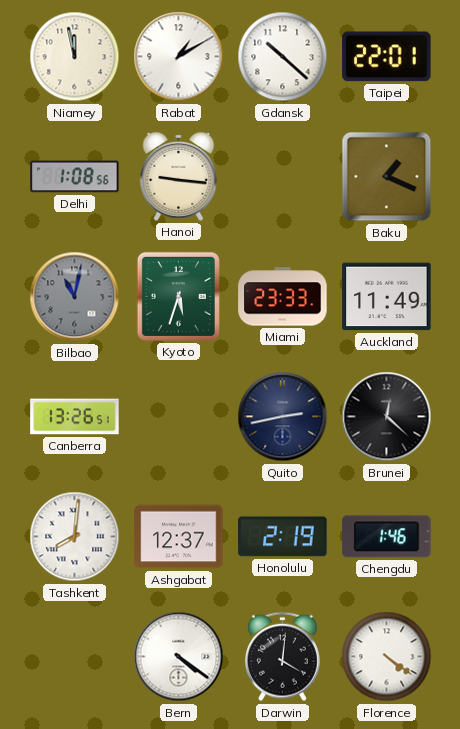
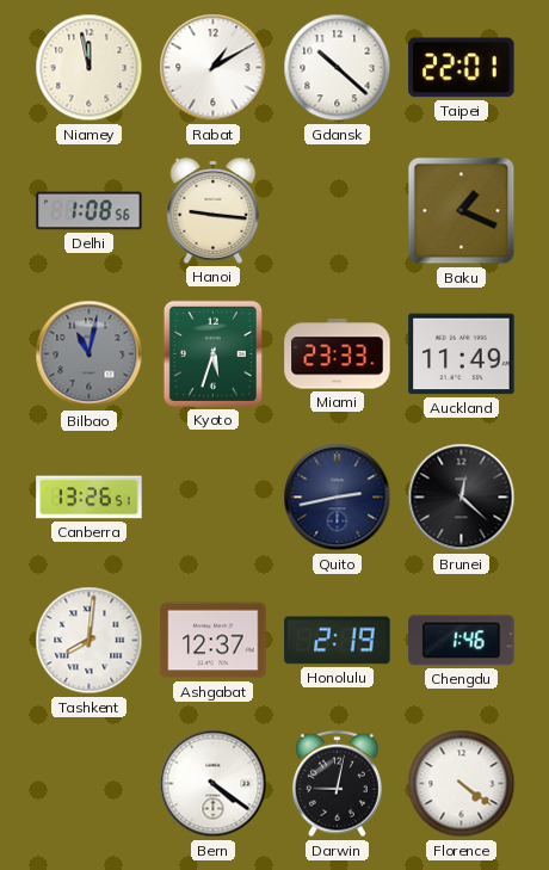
Darwin: 4:01 -> 9:02
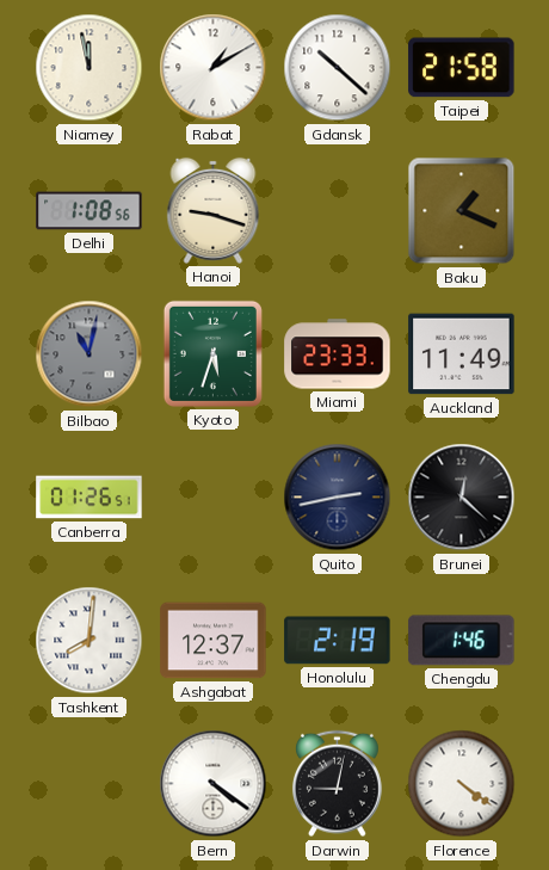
Taipei: 22:01 -> 21:58
Hanoi: 9:16 -> 9:18
Canberra: 13:26 -> 01:26
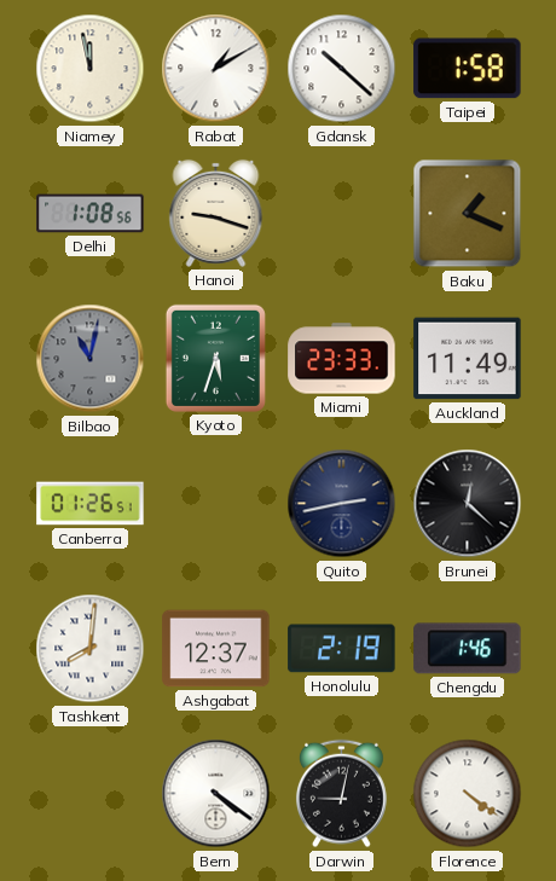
Taipei: 21:58 -> 1:58
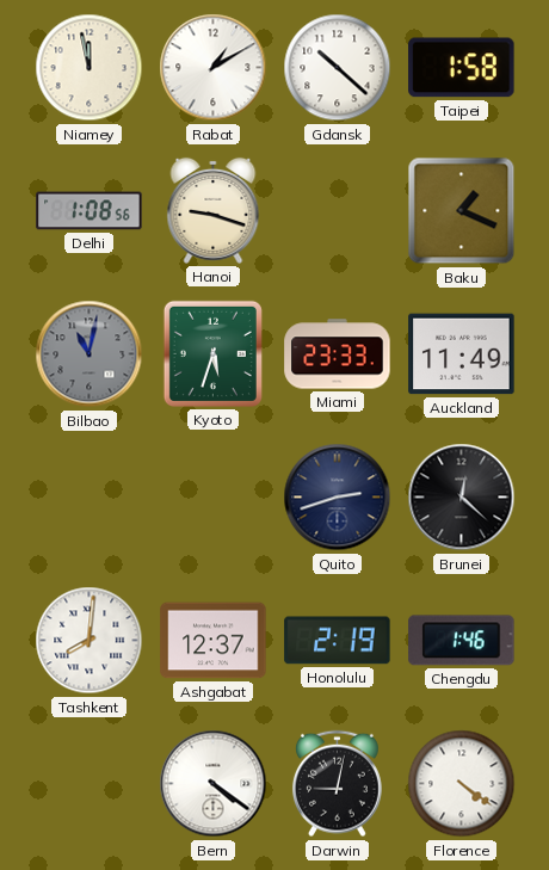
Canberra: 01:26 -> none
Quito: 2:43 -> 2:42
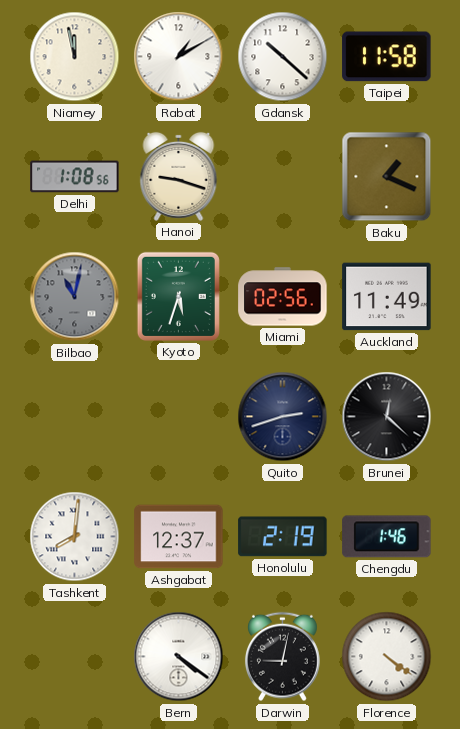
Taipei: 1:58 -> 11:58
Miami: 23:33 -> 02:56
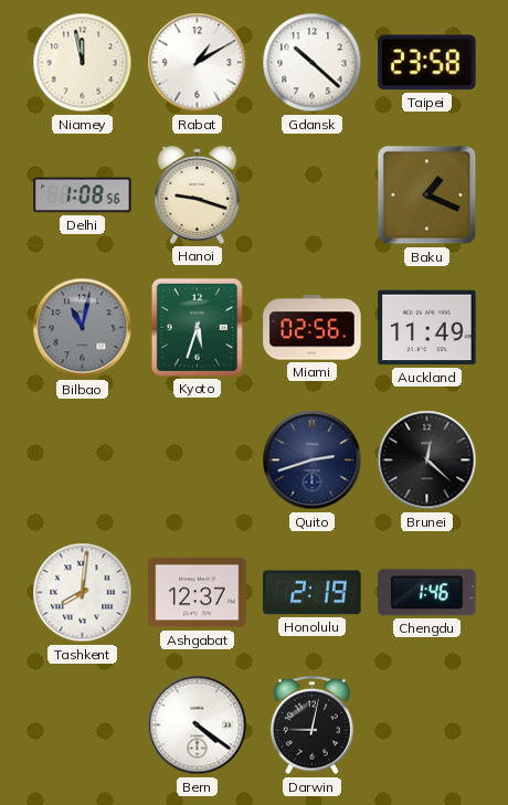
Taipei: 11:58 -> 23:58
Florence: 4:21 -> none
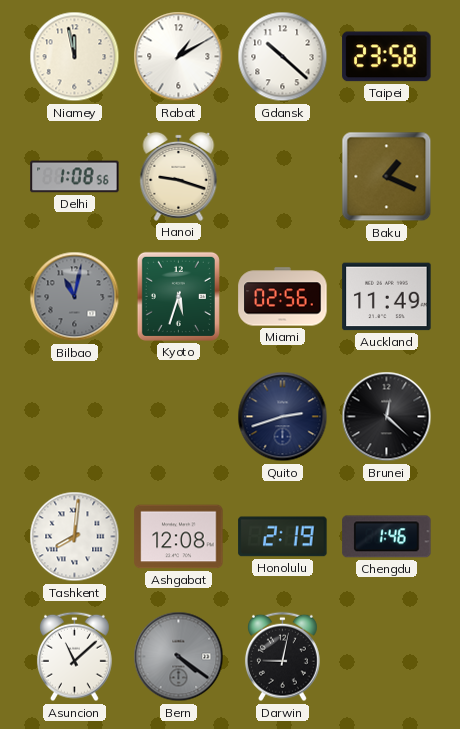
Ashgabat: 12:37 -> 12:08
Asuncion: none -> 11:08
Bern dial: white -> grey
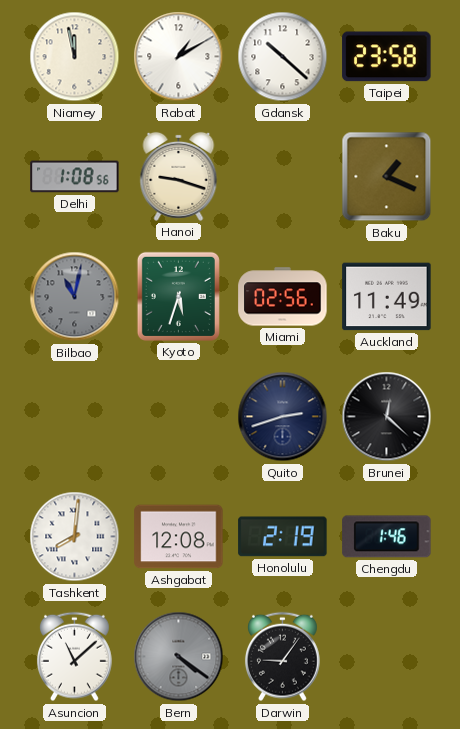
Darwin: 9:02 -> 9:06
